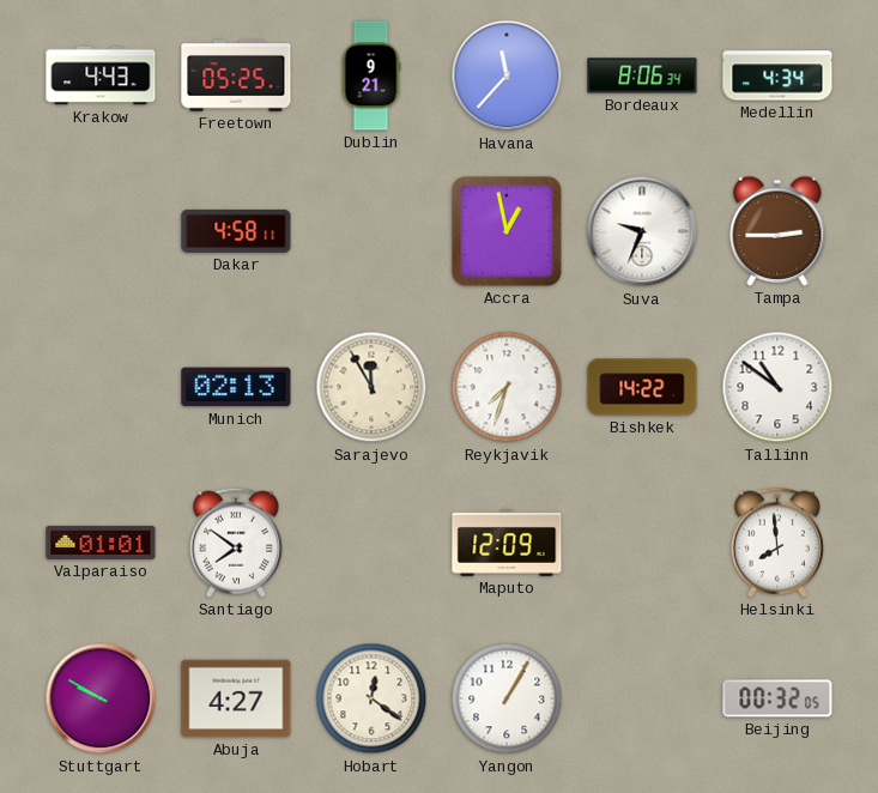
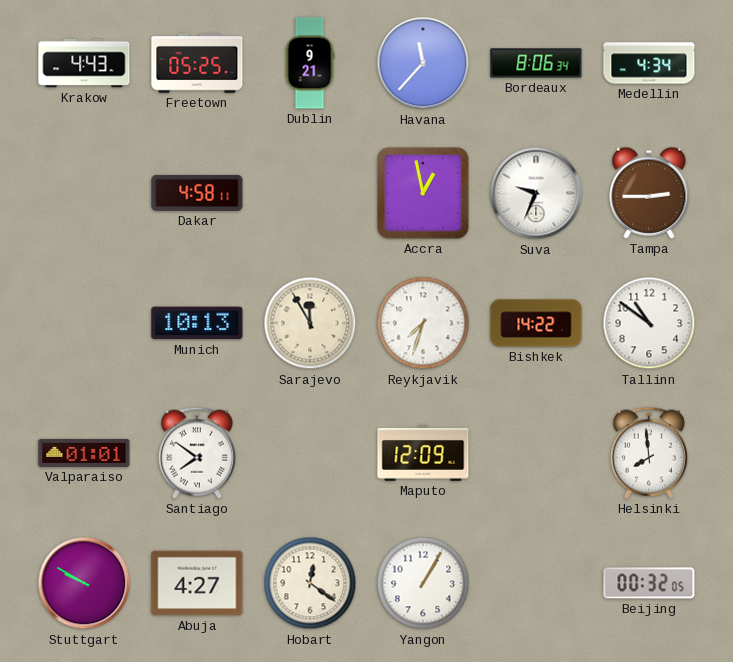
Munich: 02:13 -> 10:13
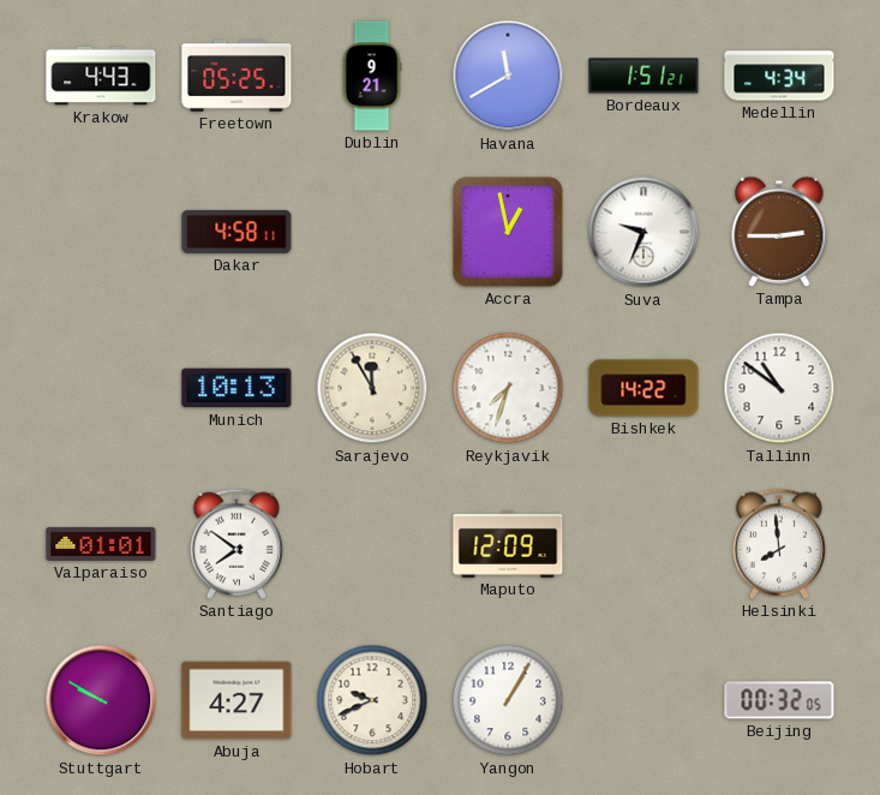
Havana: 11:37 -> 11:40
Bordeaux: 8:06 -> 1:51
Hobart: 12:21 -> 9:41
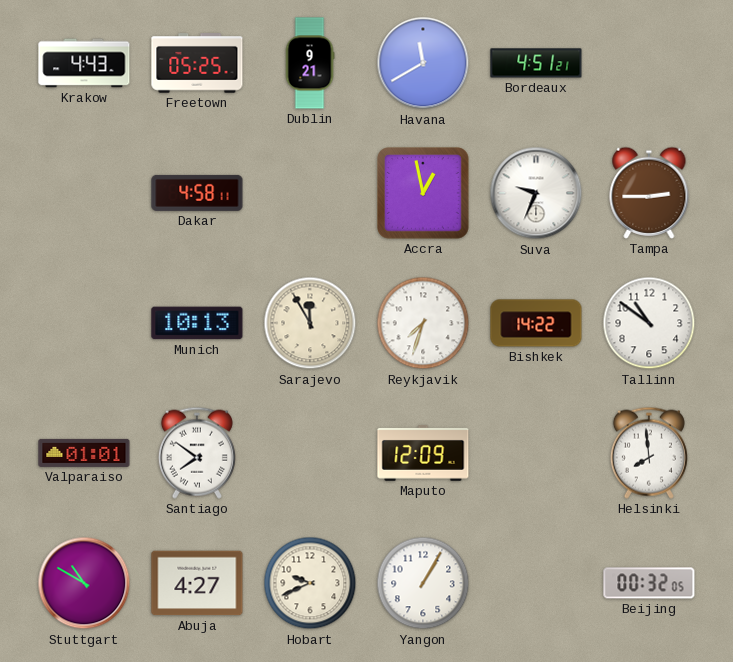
Bordeaux: 1:51 -> 4:51
Medellin: 4:34 -> none
Stuttgart: 9:50 -> 10:50
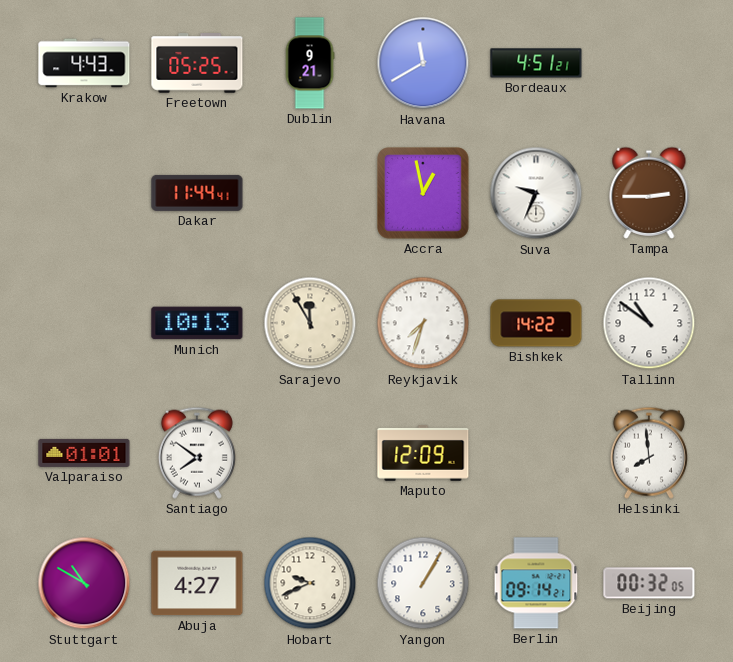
Dakar: 4:58 -> 11:44
Berlin: none -> 09:14
